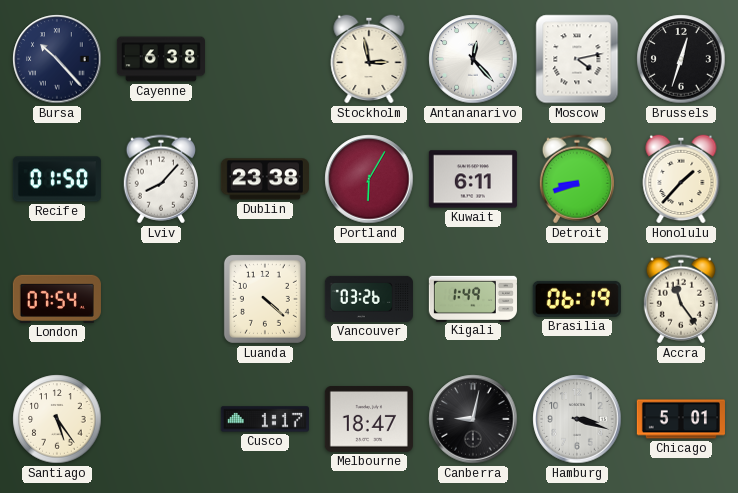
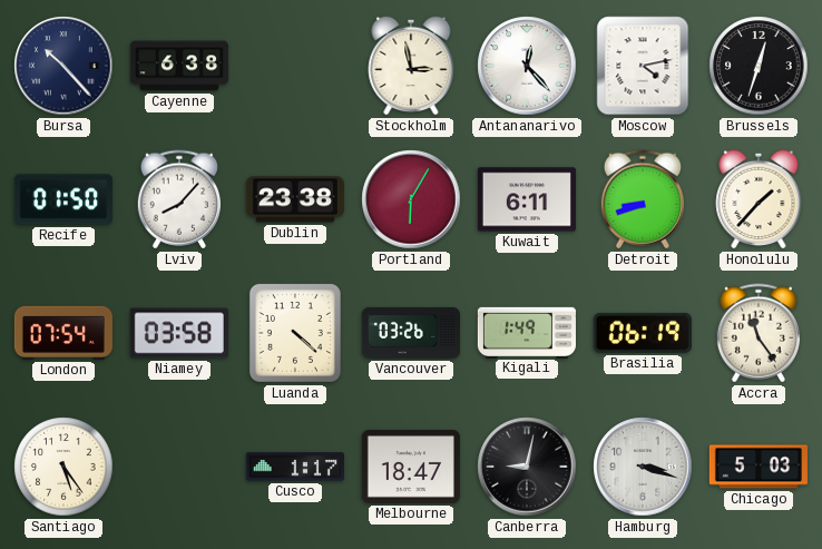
Niamey: none -> 03:58
Chicago: 5:01 -> 5:03
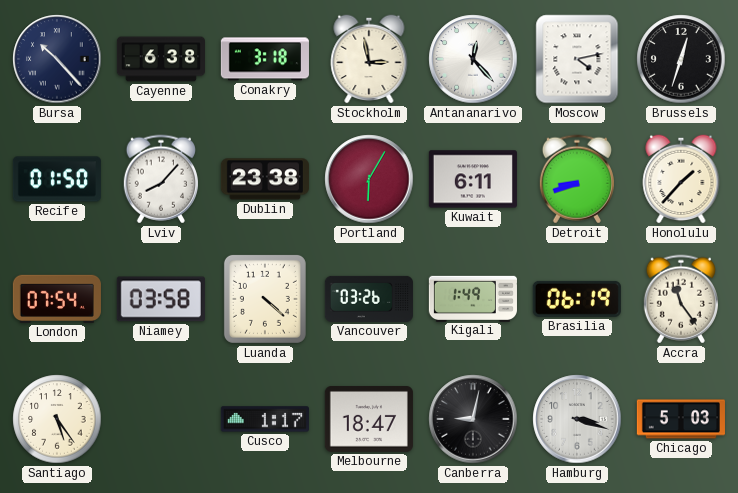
Conakry: none -> 3:18
